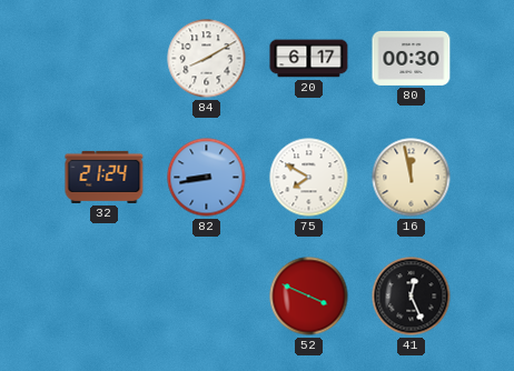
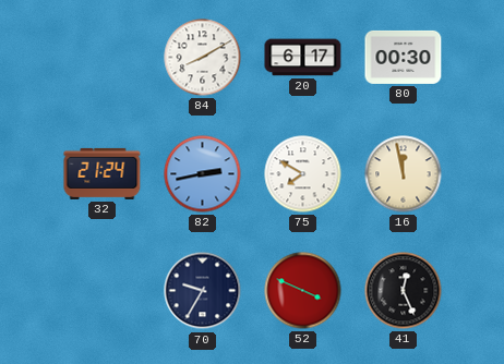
82: 8:43 -> 2:43
70: none -> 9:35
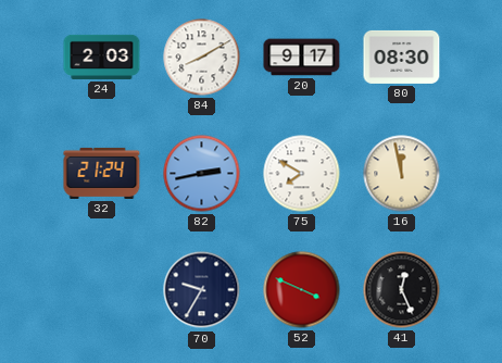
24: none -> 2:03
20: 6:17 -> 9:17
80: 00:30 -> 08:30
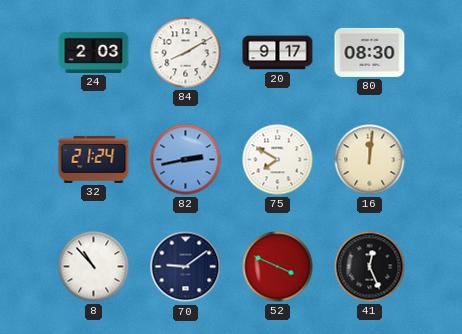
16: 11:58 -> 12:01
8: none -> 10:53
70: 9:35 -> 9:09
